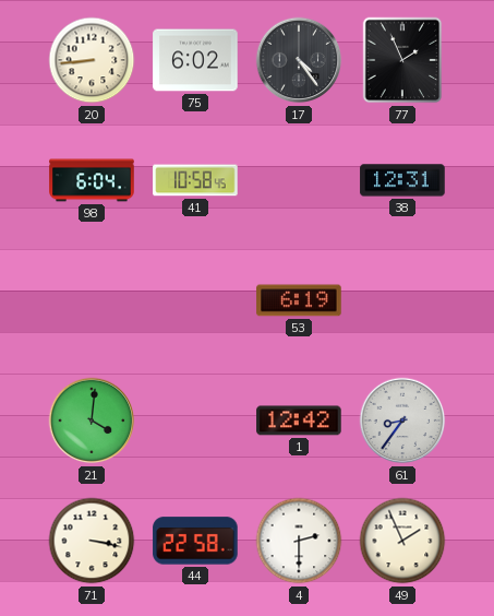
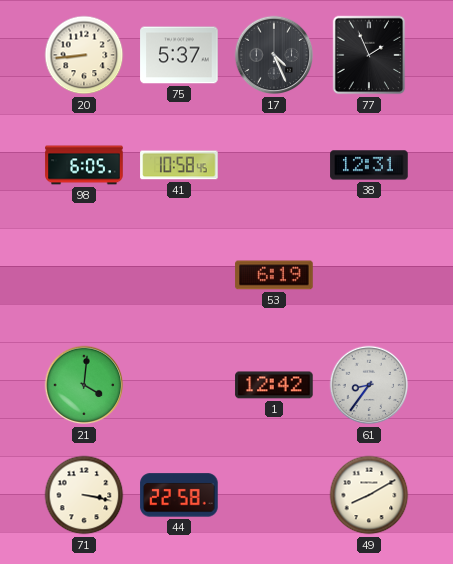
75: 6:02 -> 5:37
17: 4:24 -> 4:26
98: 6:04 -> 6:05
4: 2:30 -> none
49: 1:56 -> 8:10
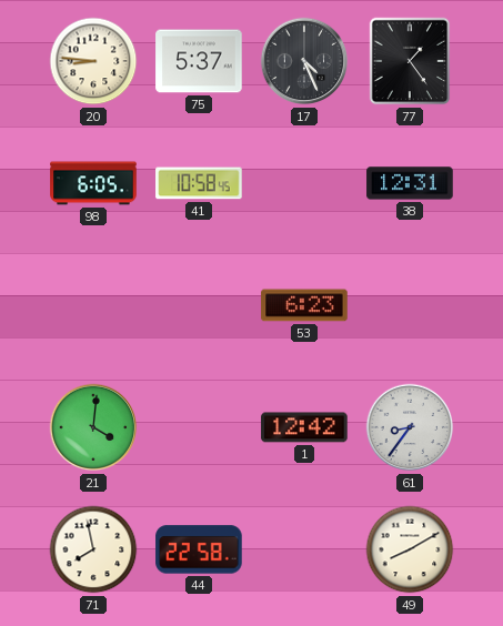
20: 8:44 -> 8:46
77: 1:56 -> 1:24
53: 6:19 -> 6:23
71: 3:17 -> 7:58
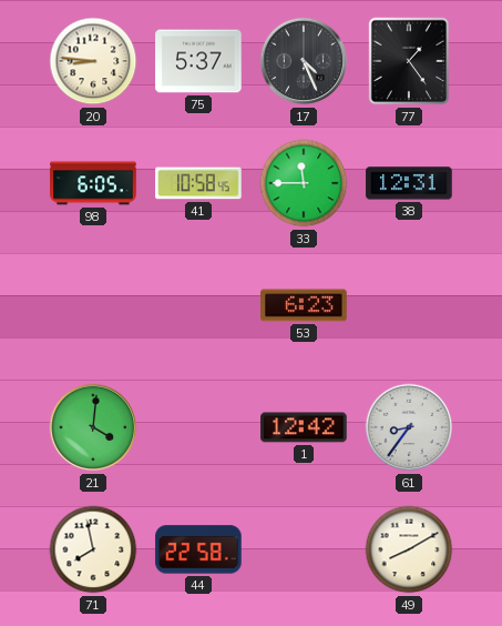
33: none -> 11:45
